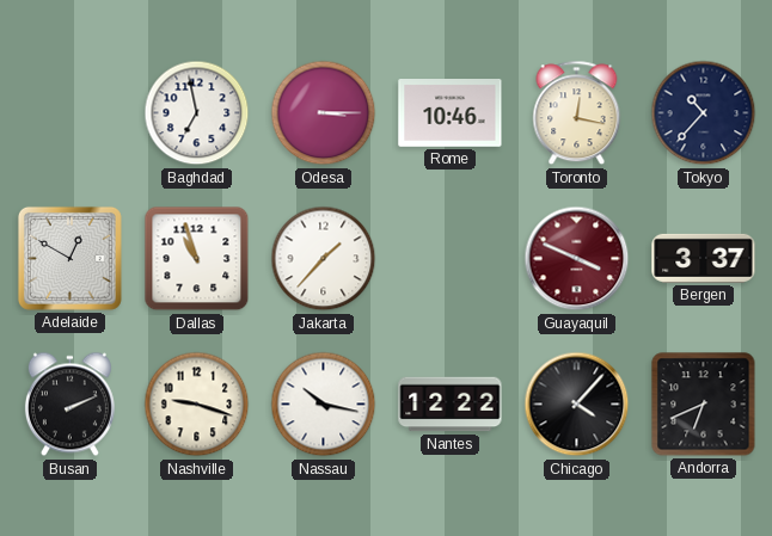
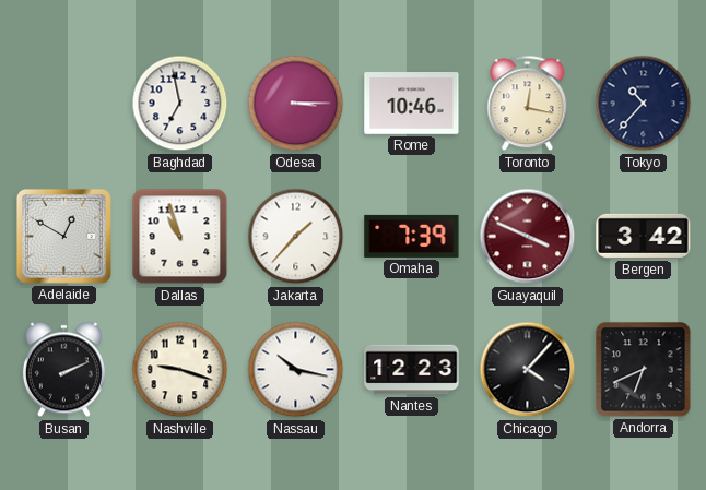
Omaha: none -> 7:39
Bergen: 3:37 -> 3:42
Nantes: 12:22 -> 12:23
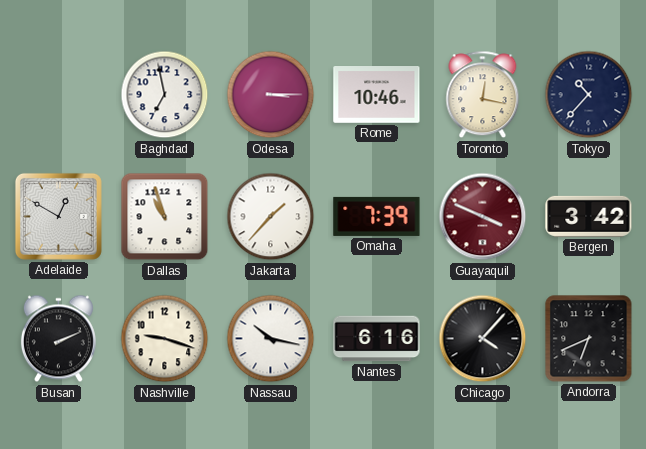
Nantes: 12:23 -> 6:16
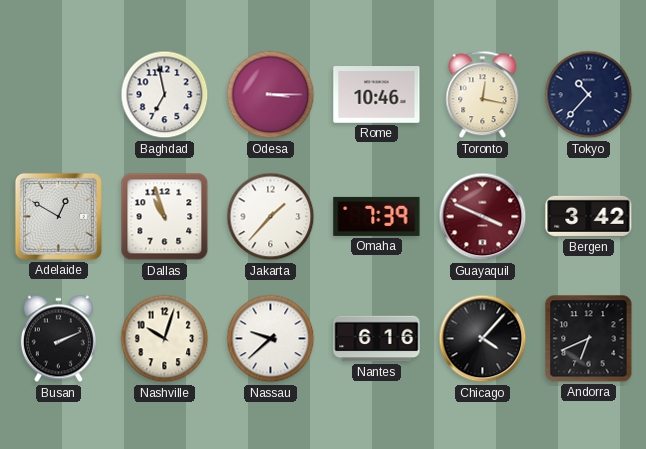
Nashville: 9:18 -> 10:03
Nassau: 10:17 -> 9:38
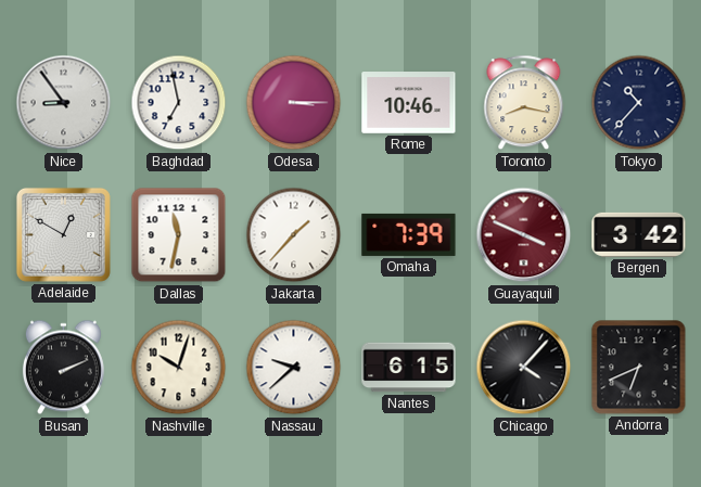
Nice: none -> 8:54
Toronto: 12:17 -> 8:17
Dallas: 10:57 -> 11:32
Nantes: 6:16 -> 6:15
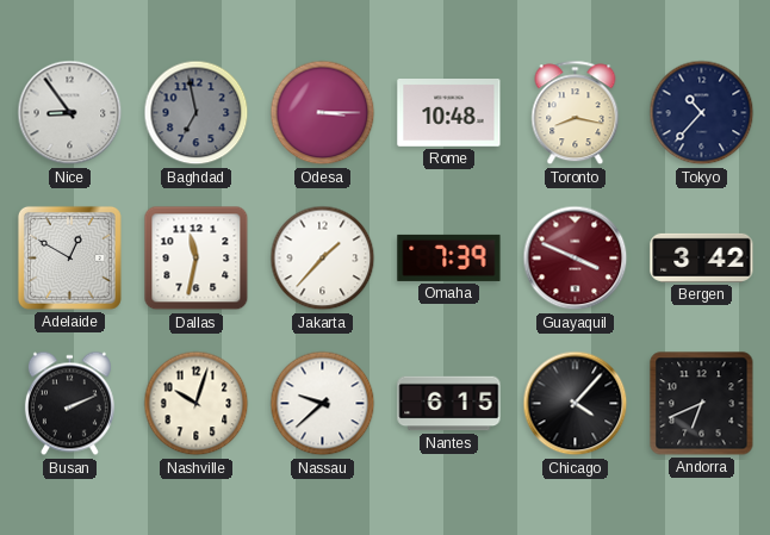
Baghdad dial: white -> grey
Rome: 10:46 -> 10:48
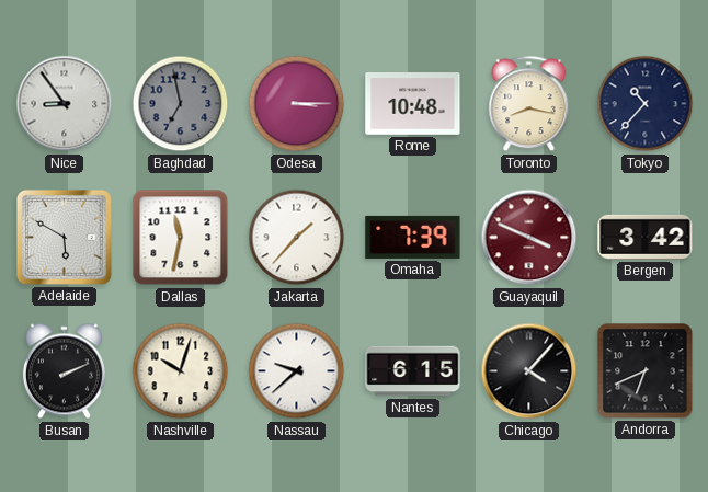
Adelaide: 12:50 -> 5:50
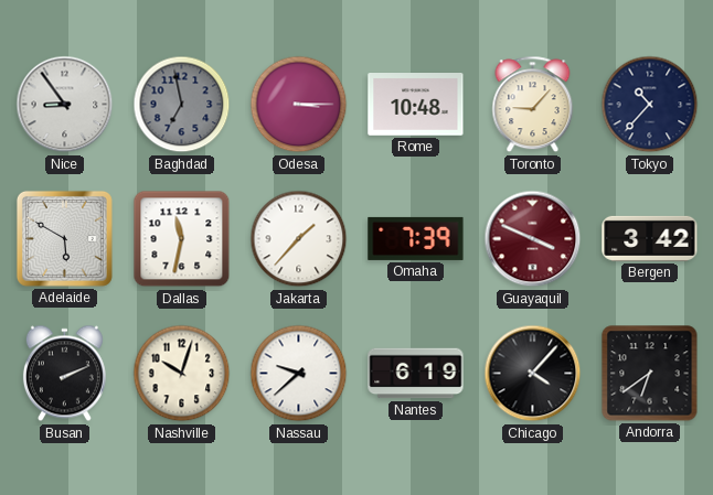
Toronto: 8:17 -> 9:07
Nantes: 6:15 -> 6:19
Andorra: 6:41 -> 6:39
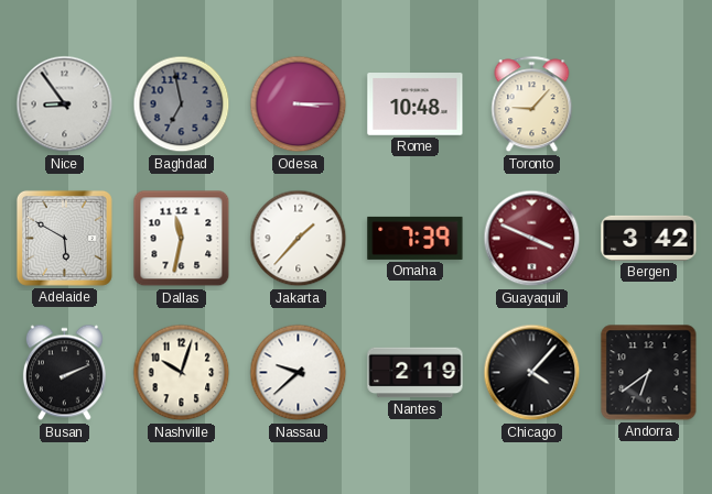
Tokyo: 10:37 -> none
Nantes: 6:19 -> 2:19
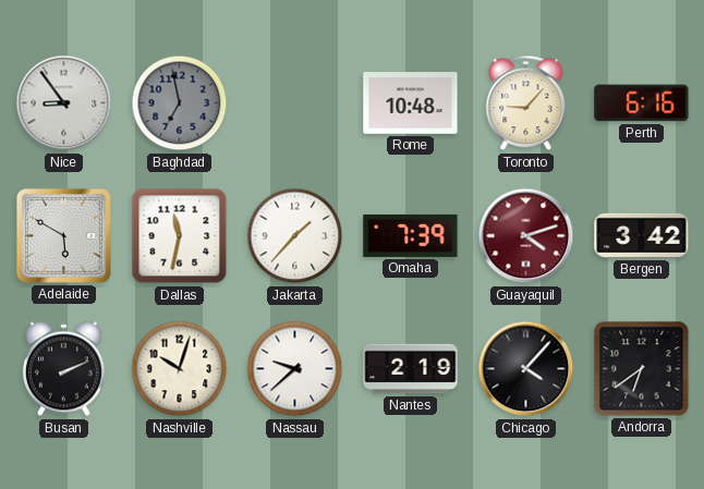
Odesa: 3:15 -> none
Perth: none -> 6:16
Guayaquil: 3:49 -> 4:12
